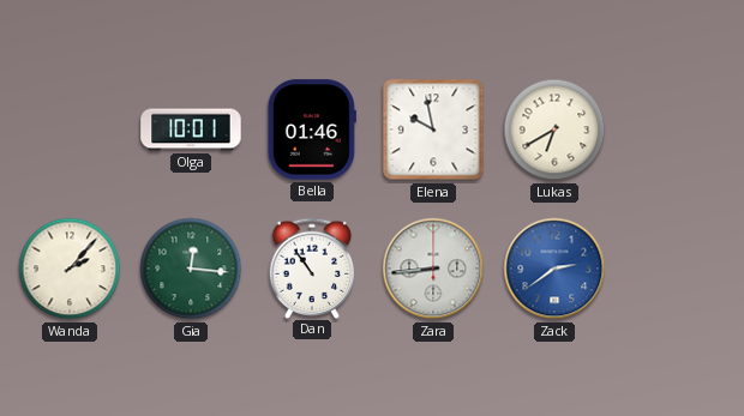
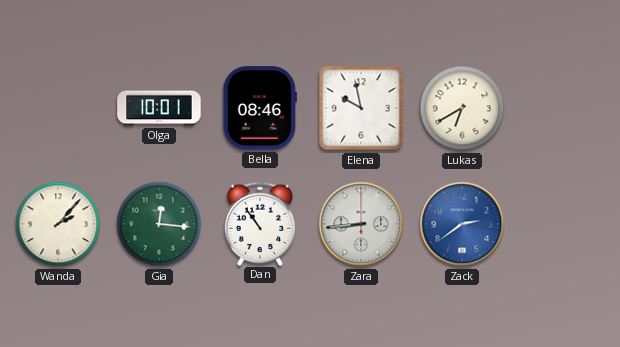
Bella: 01:46 -> 08:46
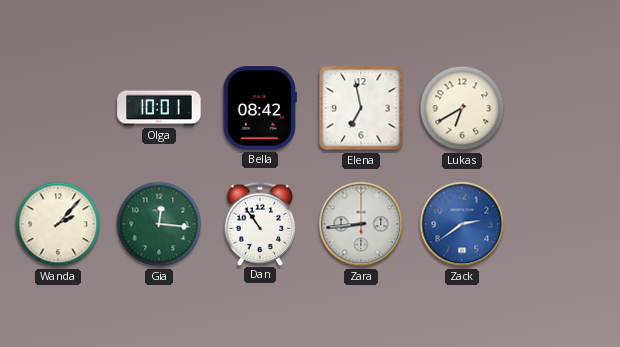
Bella: 08:46 -> 08:42
Elena: 9:58 -> 6:58
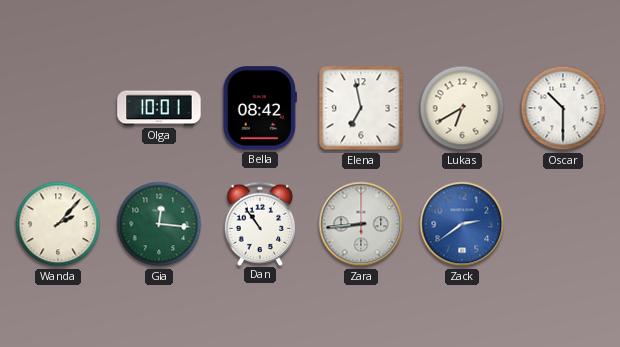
Oscar: none -> 10:30
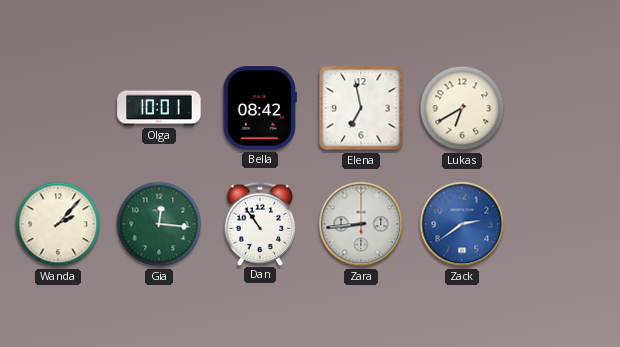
Oscar: 10:30 -> none
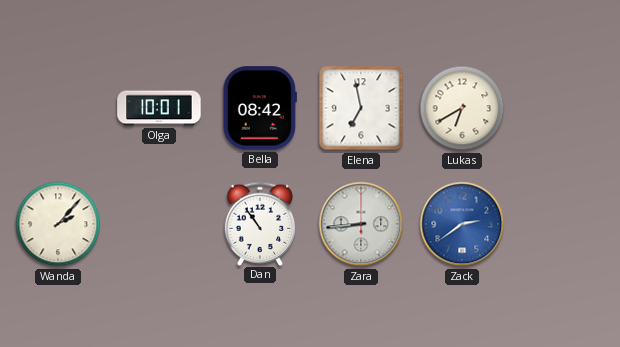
Gia: 12:16 -> none
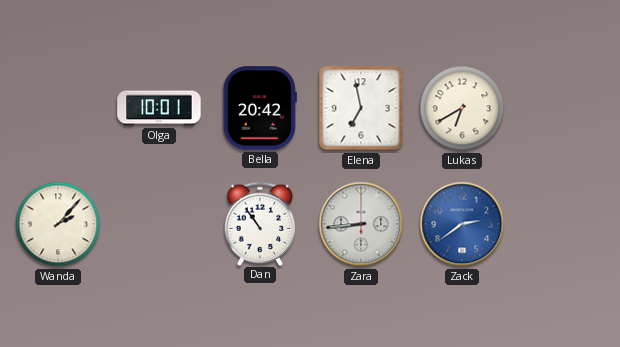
Bella: 08:42 -> 20:42
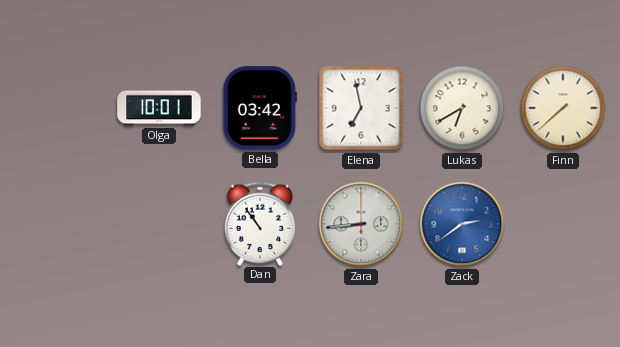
Bella: 20:42 -> 03:42
Finn: none -> 7:38
Wanda: 2:07 -> none
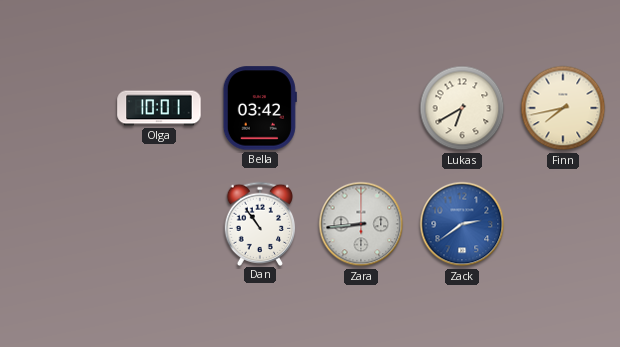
Elena: 6:58 -> none
Finn: 7:38 -> 7:43
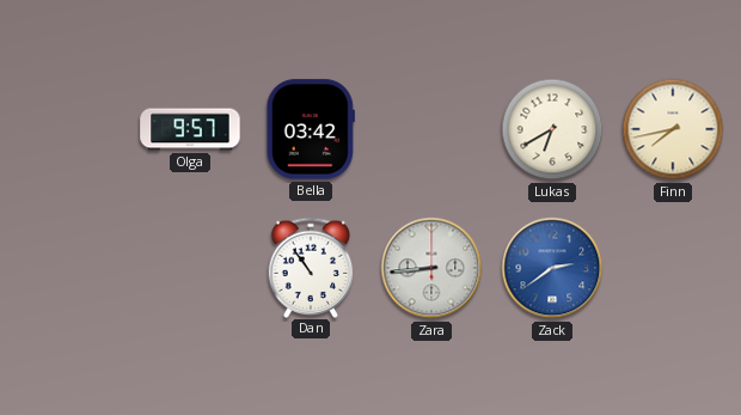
Olga: 10:01 -> 9:57
